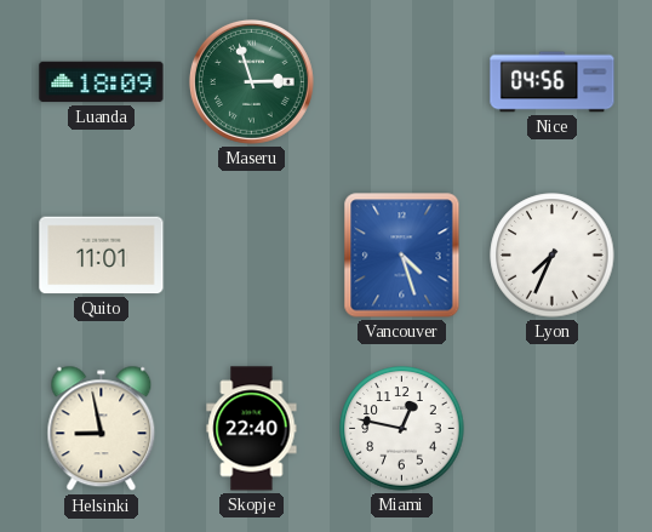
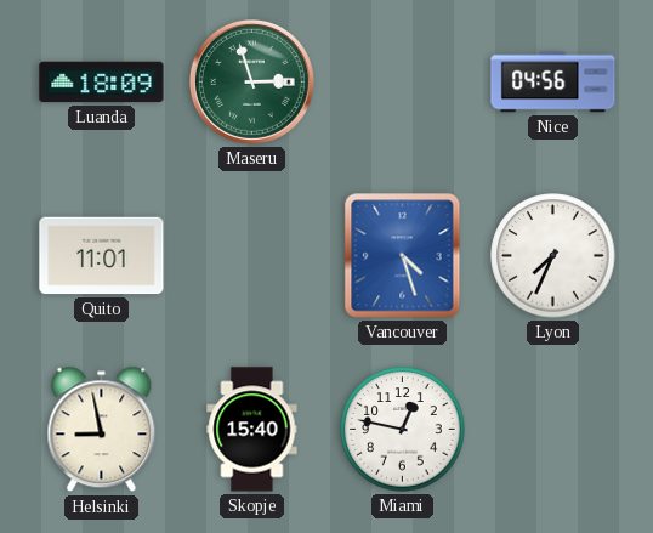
Skopje: 22:40 -> 15:40
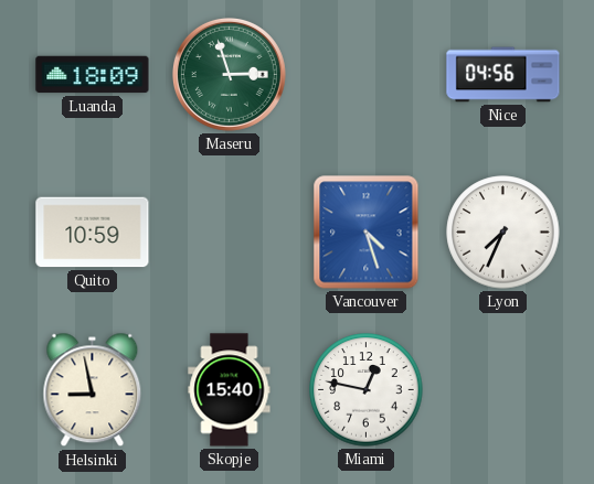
Quito: 11:01 -> 10:59
